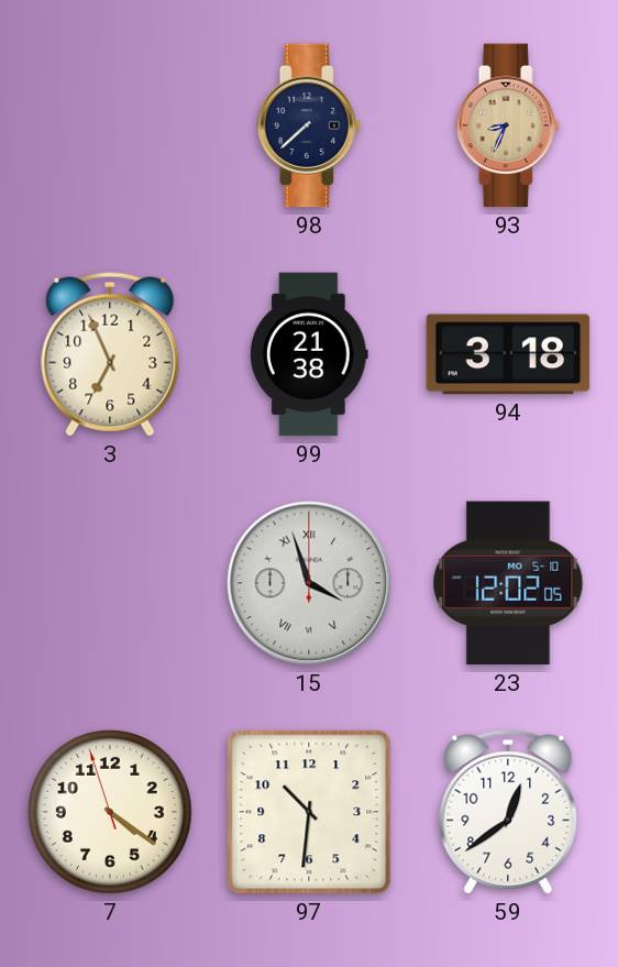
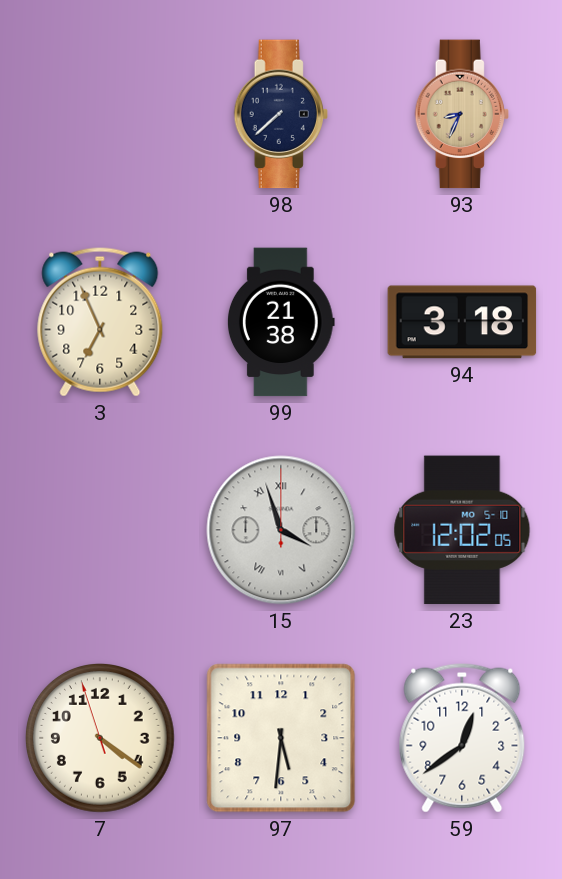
97: 10:31 -> 5:31
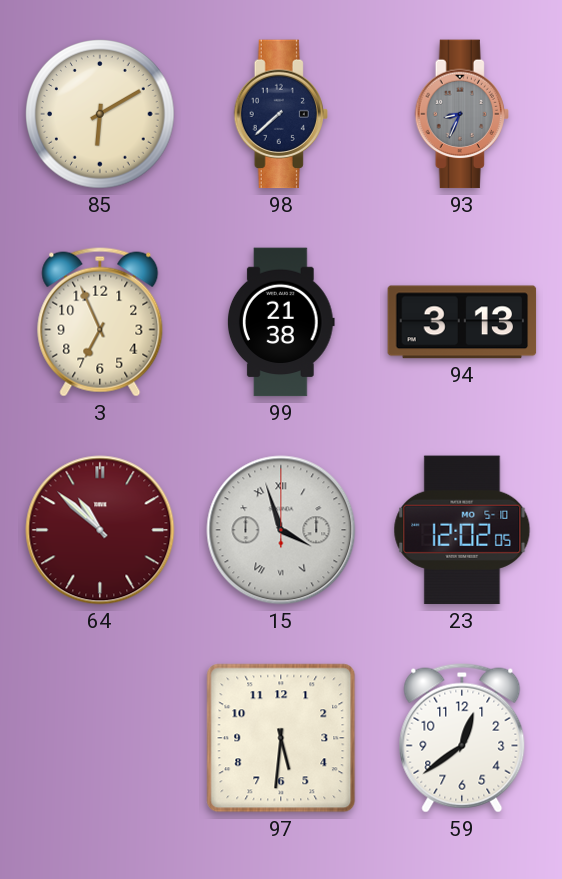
85: none -> 6:10
93 dial: champagne -> grey
94: 3:18 -> 3:13
64: none -> 10:52
7: 4:20 -> none
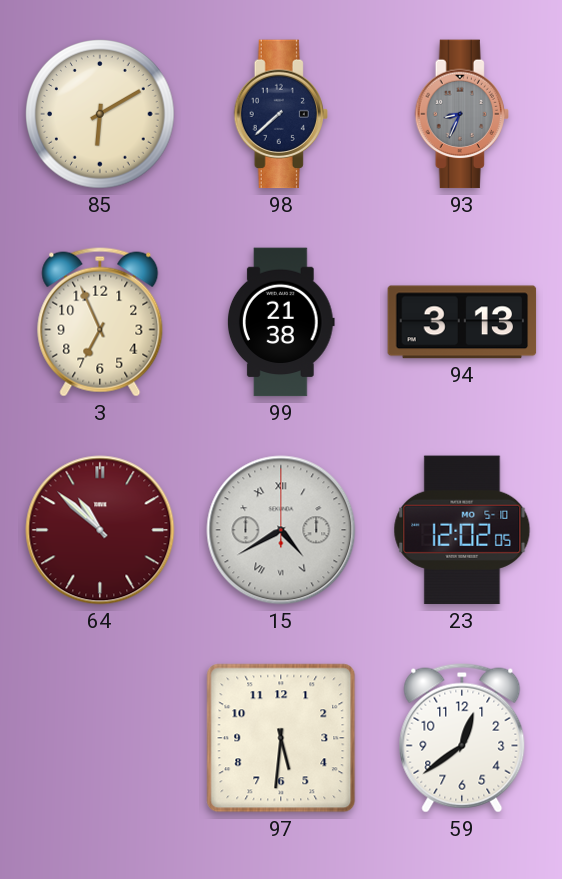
15: 3:57 -> 4:40
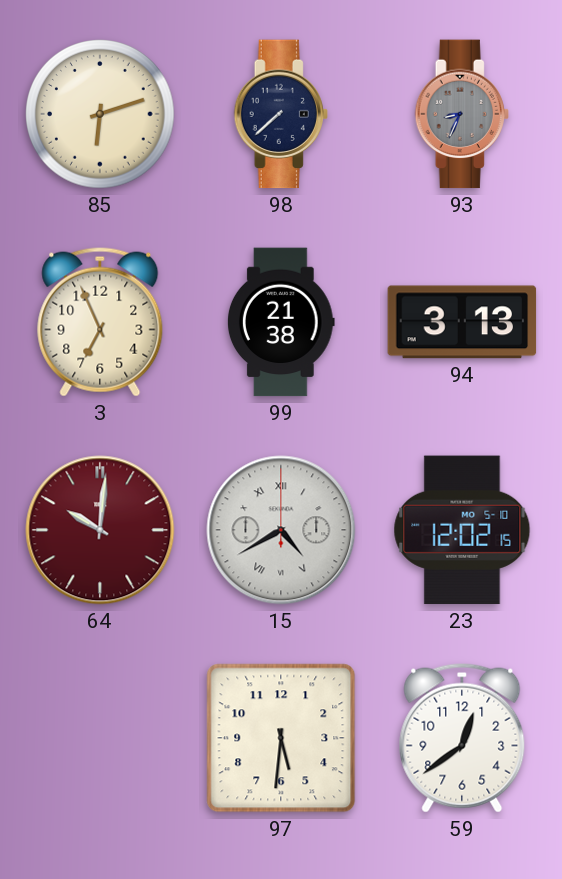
85: 6:10 -> 6:12
64: 10:52 -> 10:01
23: 12:02:05 -> 12:02:15
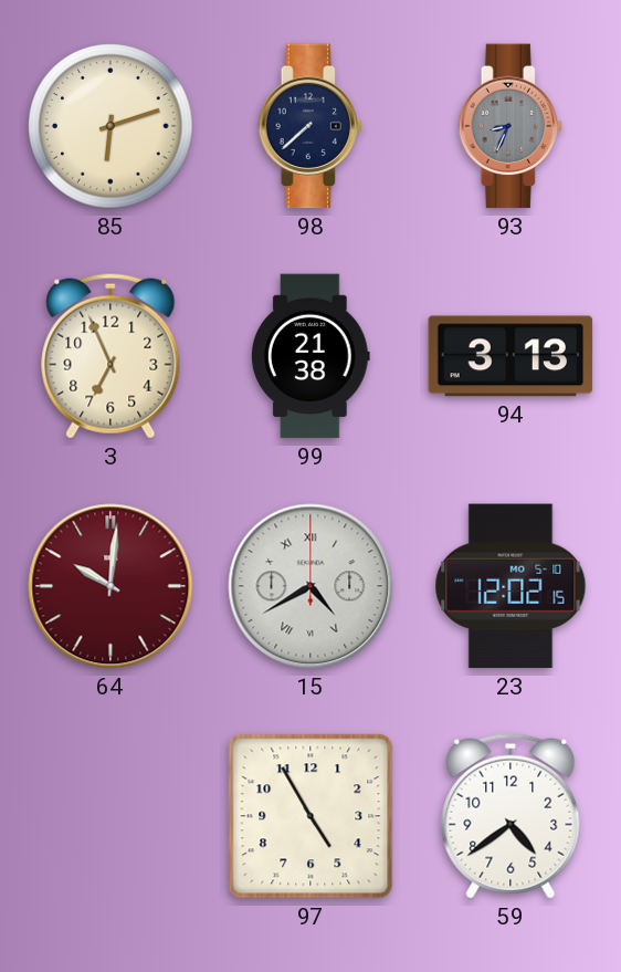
97: 5:31 -> 4:55
59: 12:39 -> 4:39
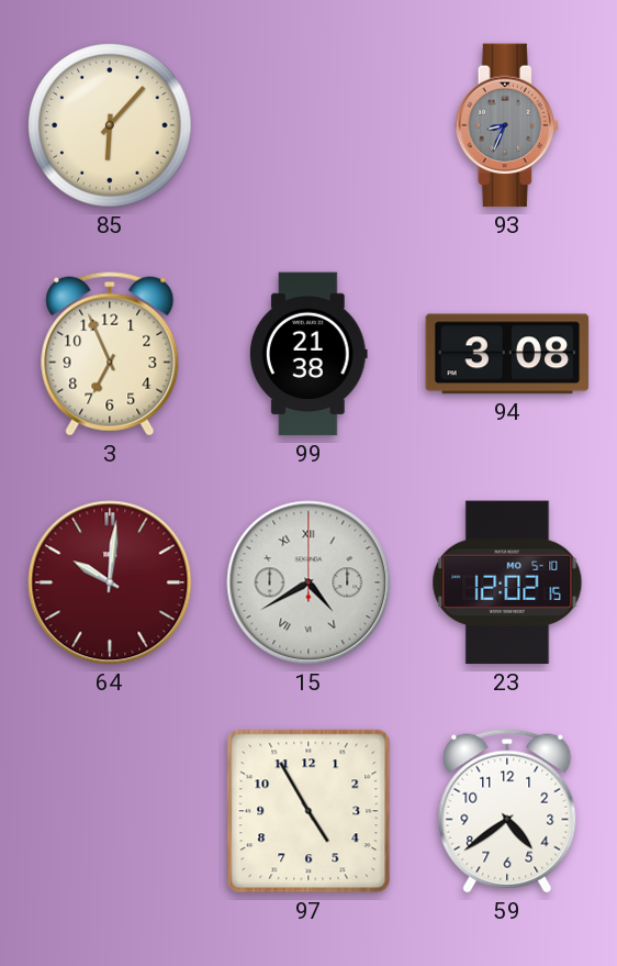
85: 6:12 -> 6:07
98: 7:38 -> none
94: 3:13 -> 3:08
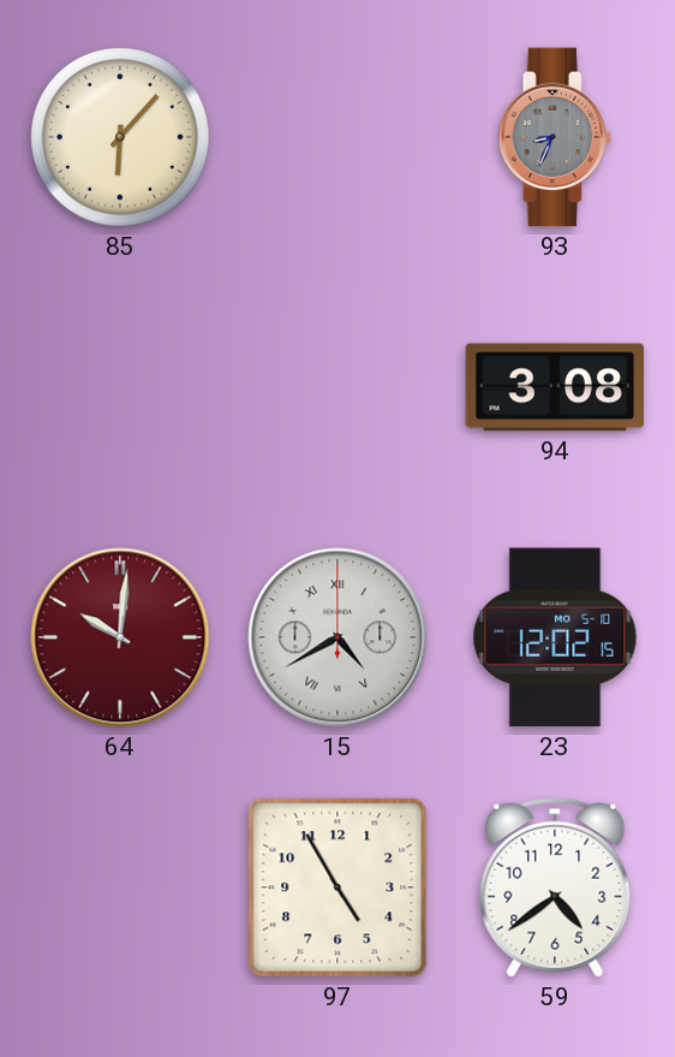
3: 6:56 -> none
99: 21:38 -> none
